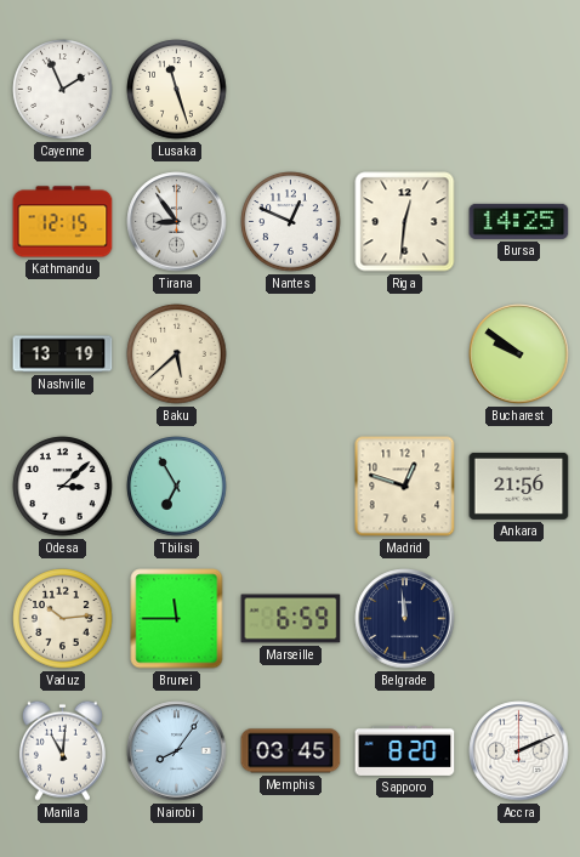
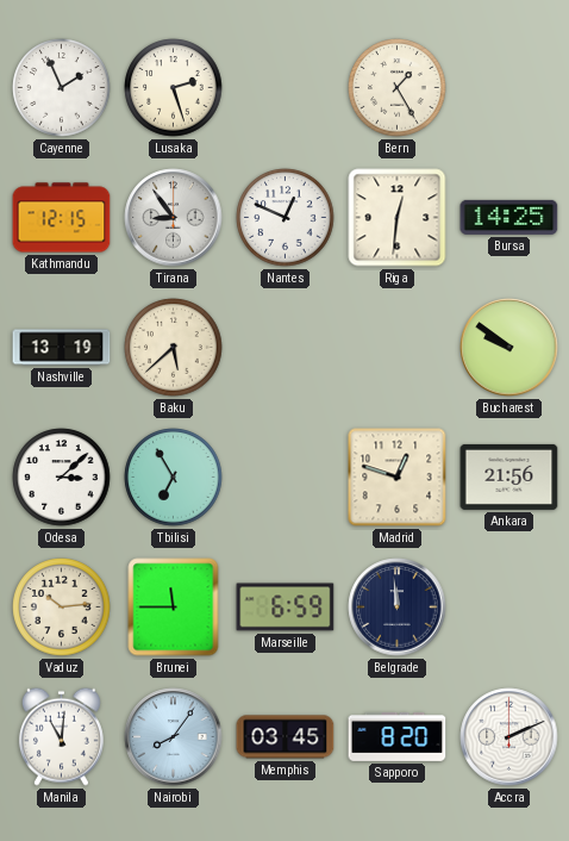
Lusaka: 11:27 -> 2:27
Bern: none -> 1:25
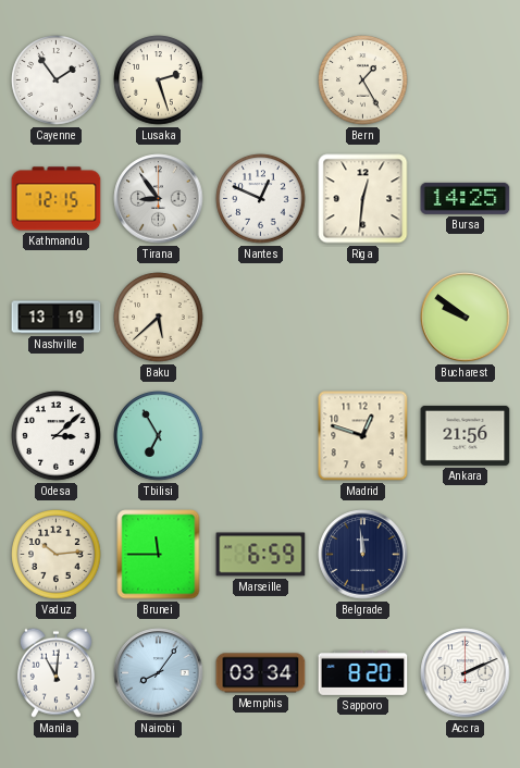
Cayenne: 1:56 -> 1:54
Memphis: 03:45 -> 03:34
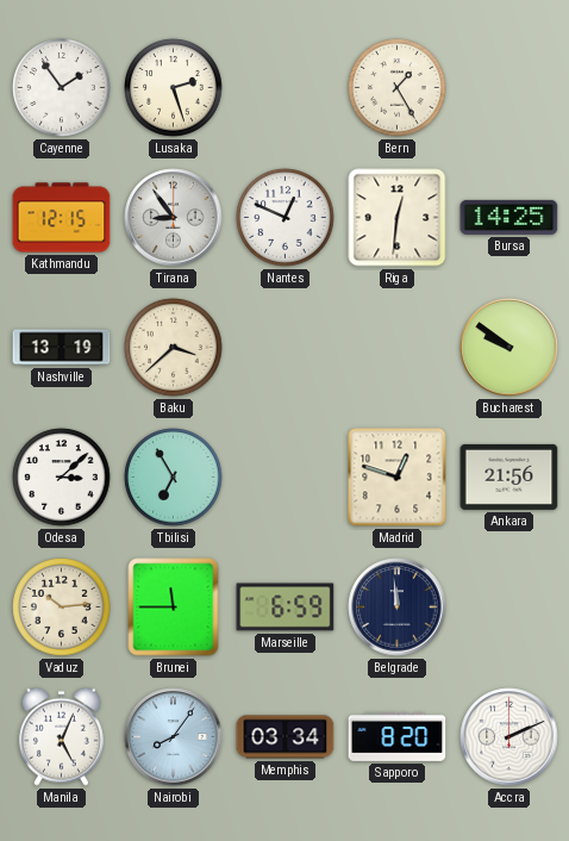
Baku: 5:38 -> 3:38
Manila: 11:01 -> 5:04
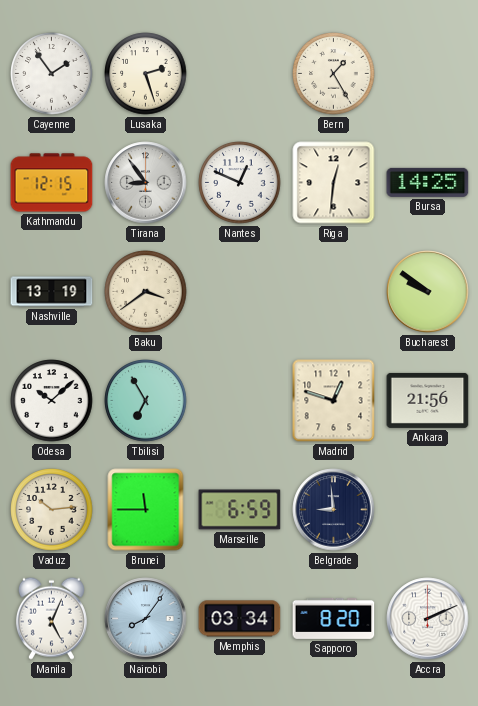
Baku: 3:38 -> 3:39
Odesa: 3:08 -> 10:08
Belgrade: 11:59 -> 8:59
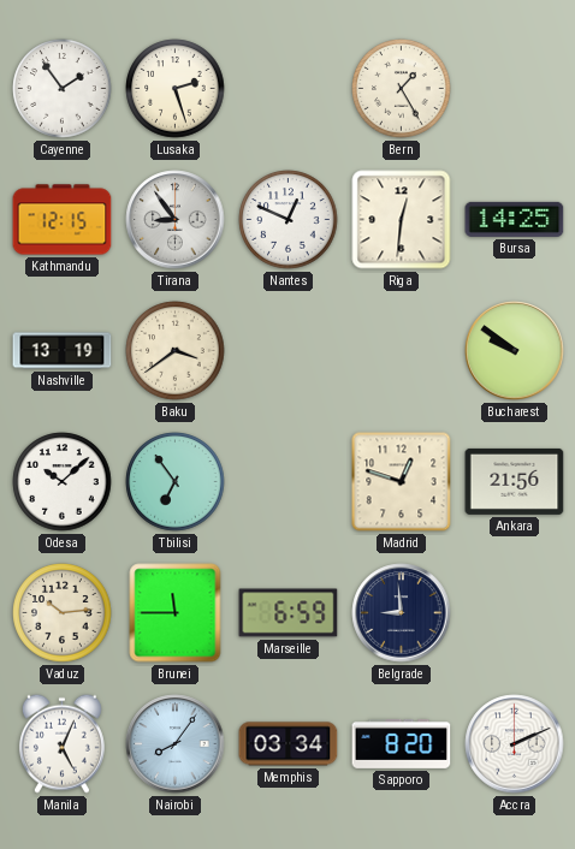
Tbilisi: 6:55 -> 6:54
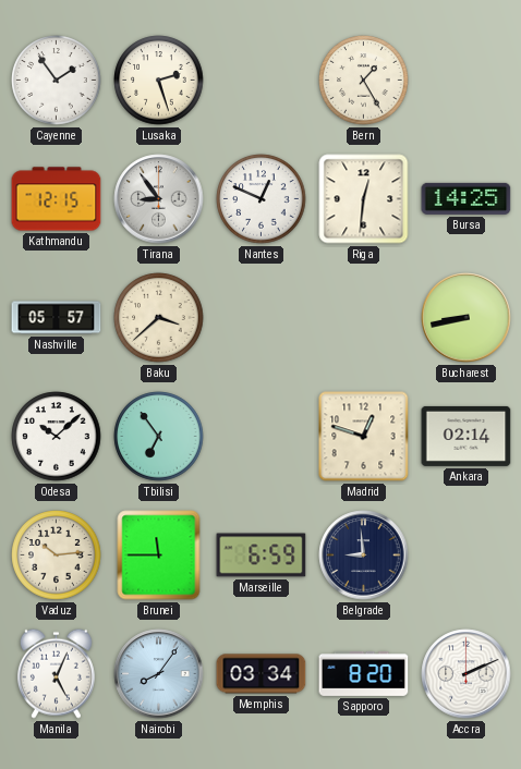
Nashville: 13:19 -> 05:57
Baku: 3:39 -> 3:38
Bucharest: 9:51 -> 8:43
Ankara: 21:56 -> 02:14
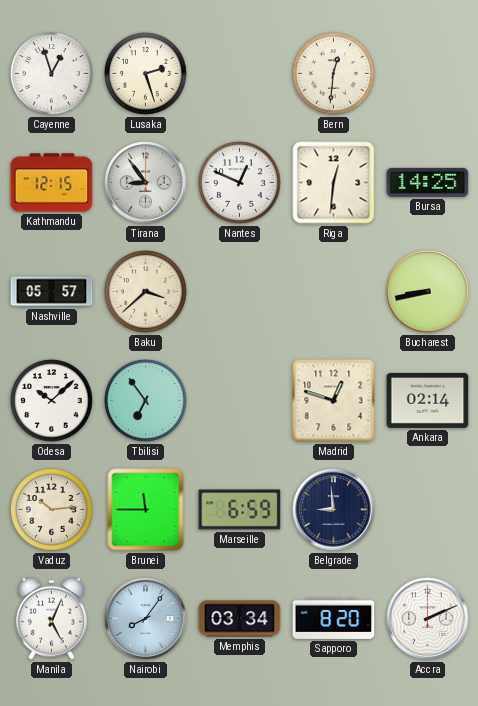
Cayenne: 1:54 -> 12:57
Bern: 1:25 -> 12:31
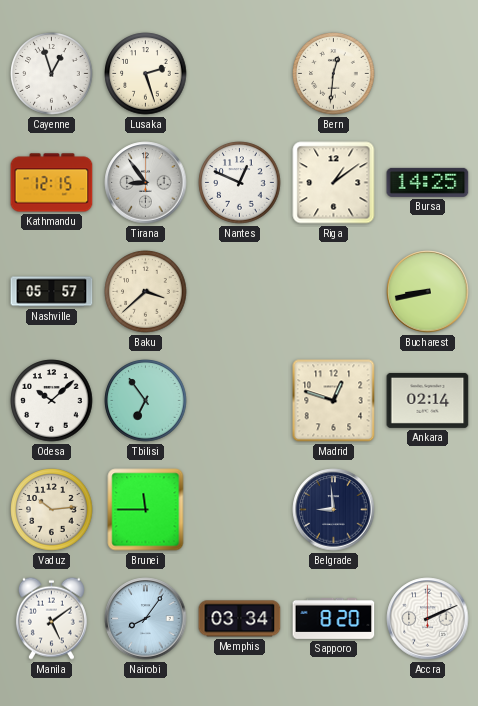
Riga: 12:31 -> 1:09
Marseille: 6:59 -> none
Manila: 5:04 -> 5:09
